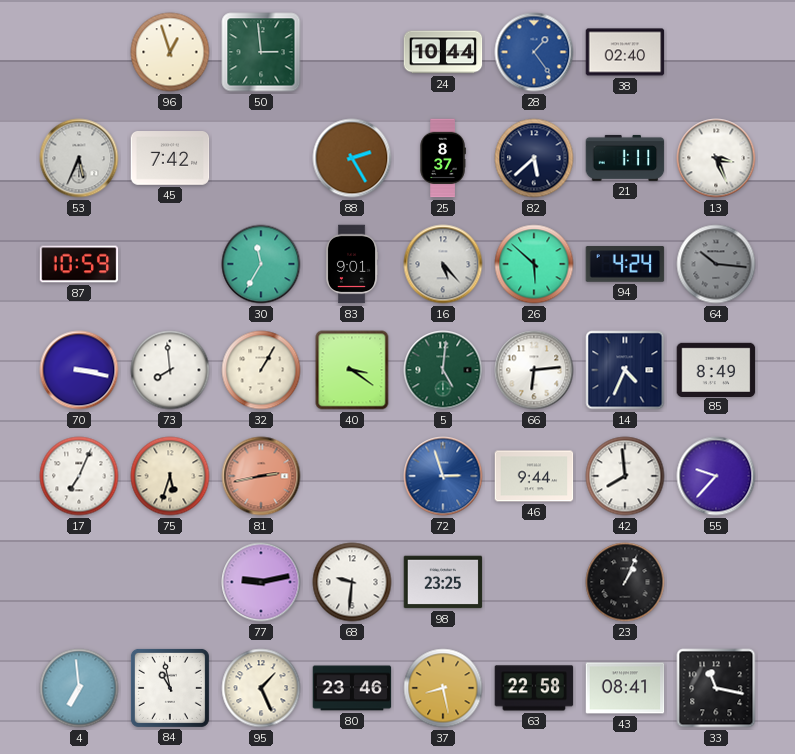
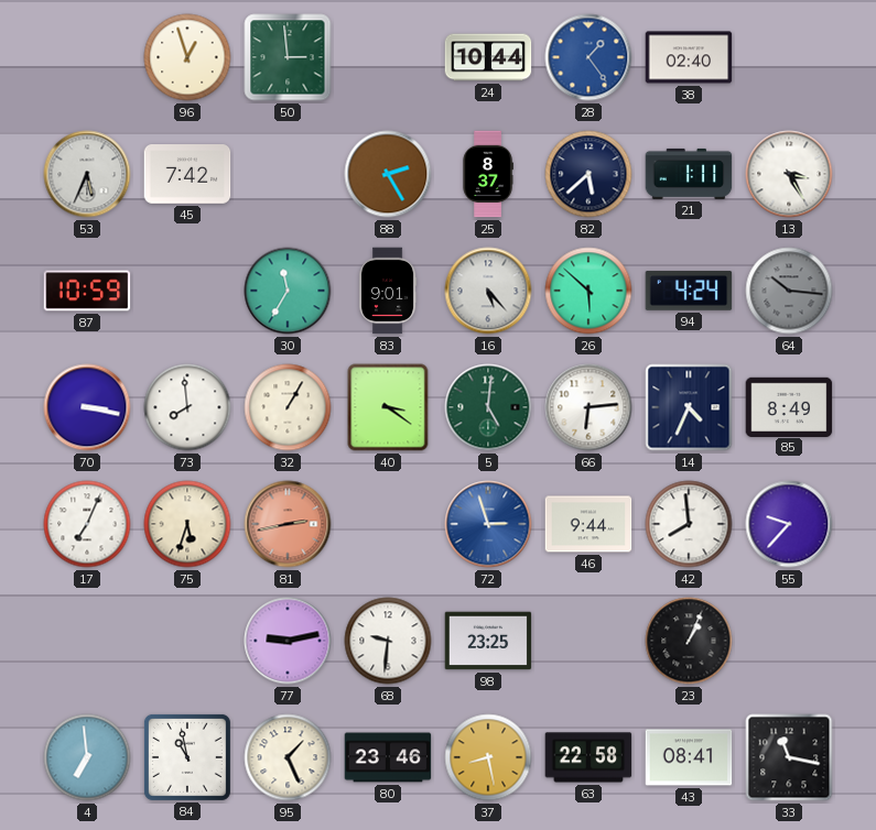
13: 3:26 -> 3:25
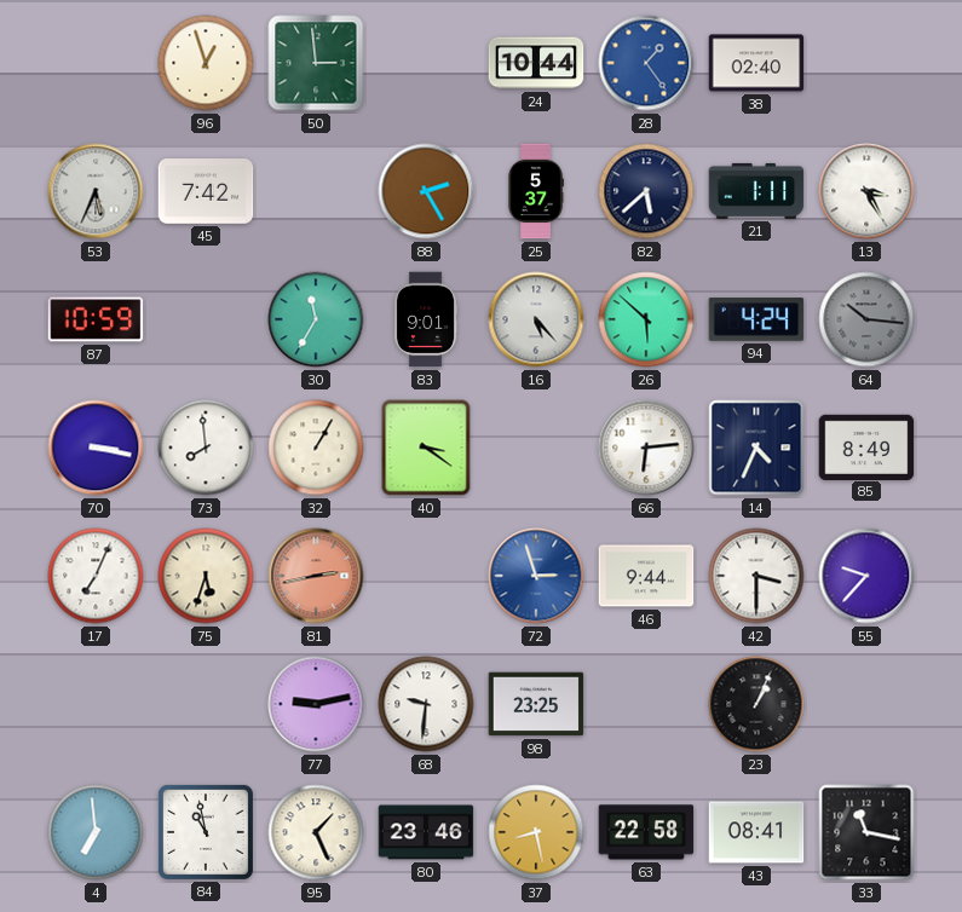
25: 8:37 -> 5:37
5: 5:01 -> none
42: 7:59 -> 3:30
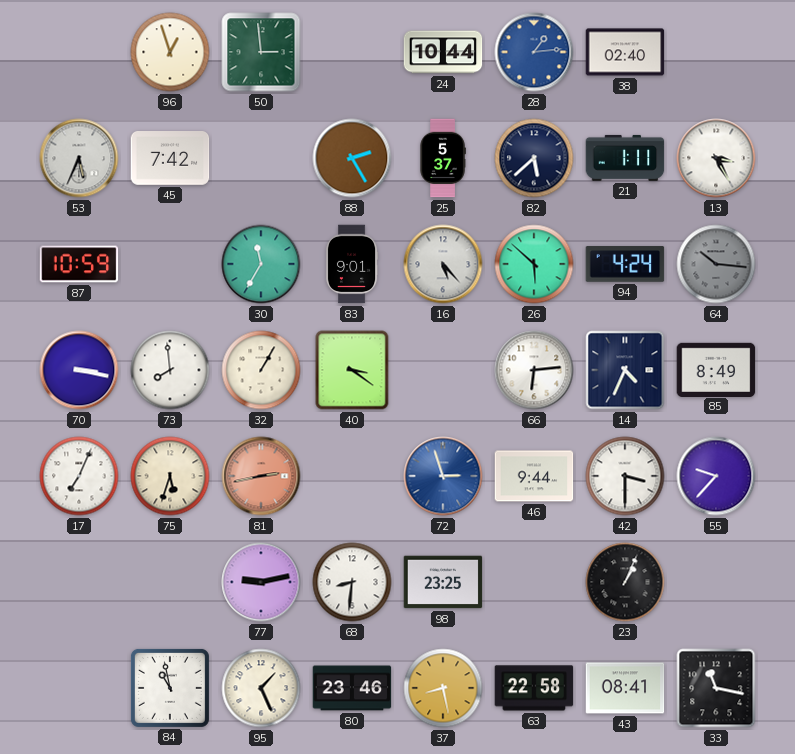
28: 1:24 -> 1:14
68: 9:31 -> 8:31
4: 6:59 -> none
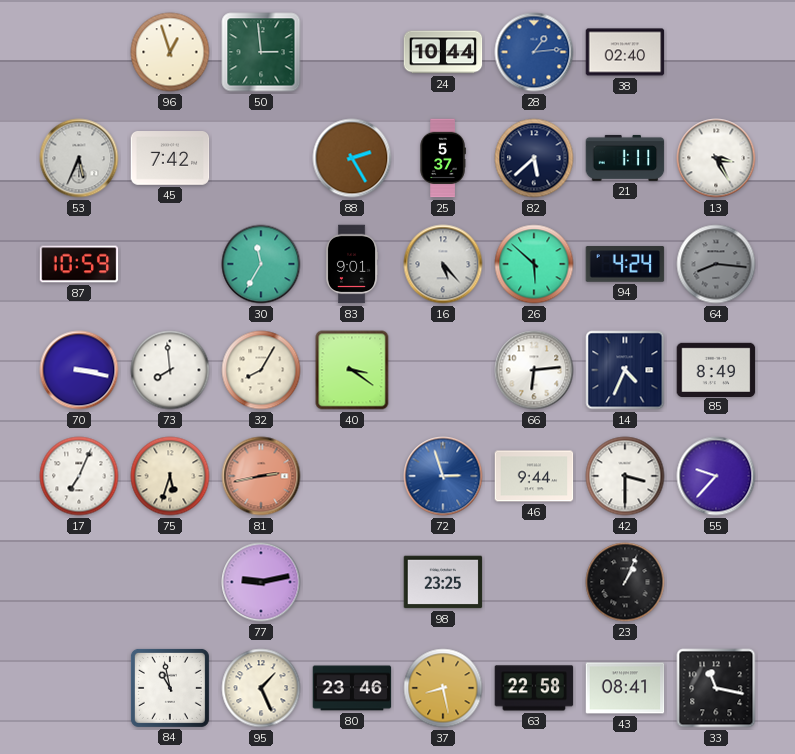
64: 10:16 -> 8:16
32: 1:05 -> 8:05
68: 8:31 -> none
